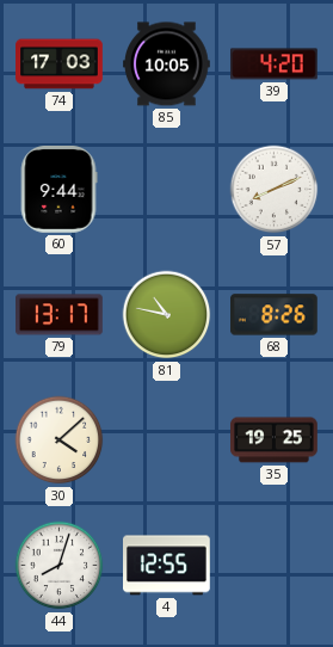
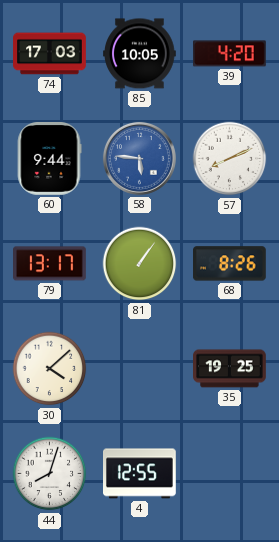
58: none -> 5:46
81: 10:47 -> 1:06
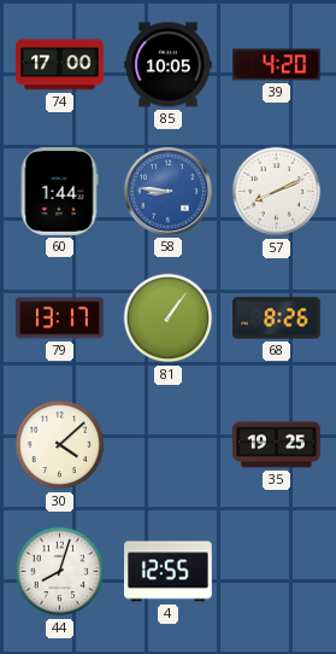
74: 17:03 -> 17:00
60: 9:44 -> 1:44
58: 5:46 -> 8:46
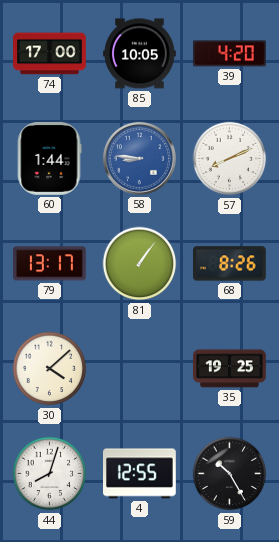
59: none -> 10:25
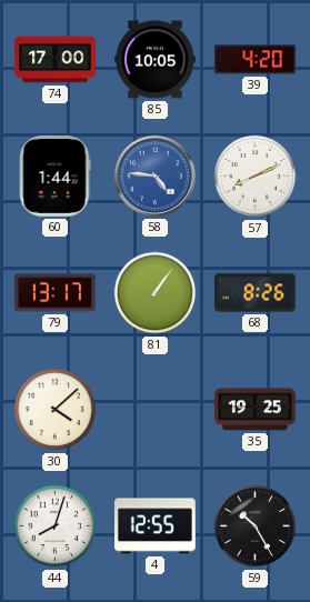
58: 8:46 -> 4:46
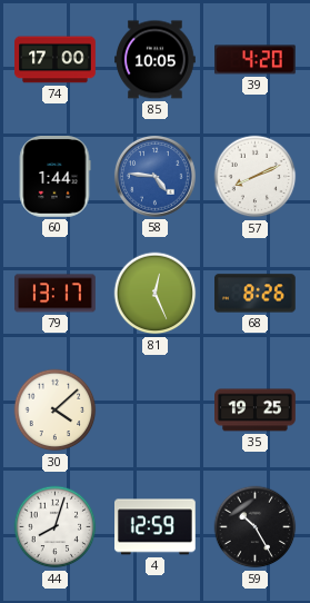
81: 1:06 -> 12:26
4: 12:55 -> 12:59
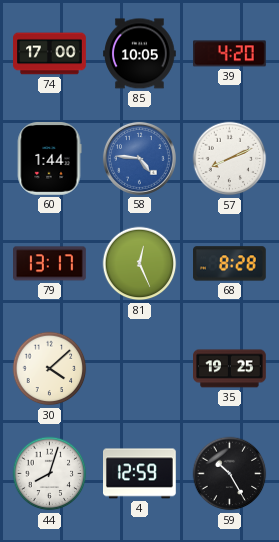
68: 8:26 -> 8:28
